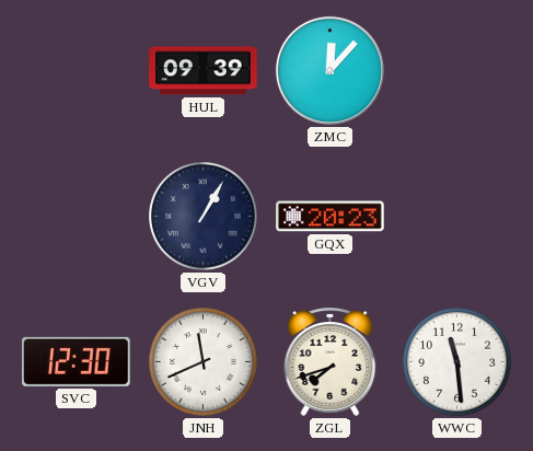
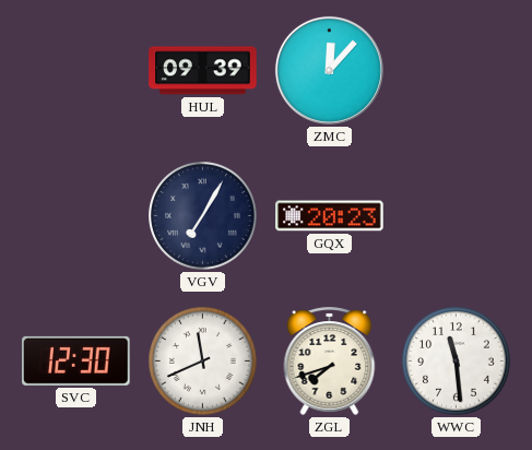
VGV: 1:05 -> 7:05
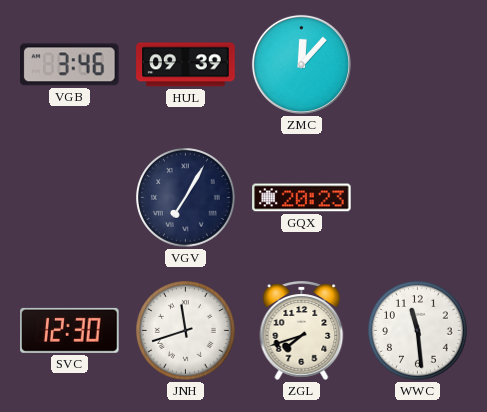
VGB: none -> 3:46
JNH: 11:41 -> 11:42
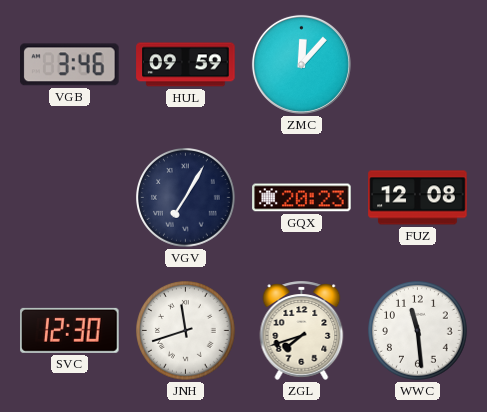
HUL: 09:39 -> 09:59
FUZ: none -> 12:08
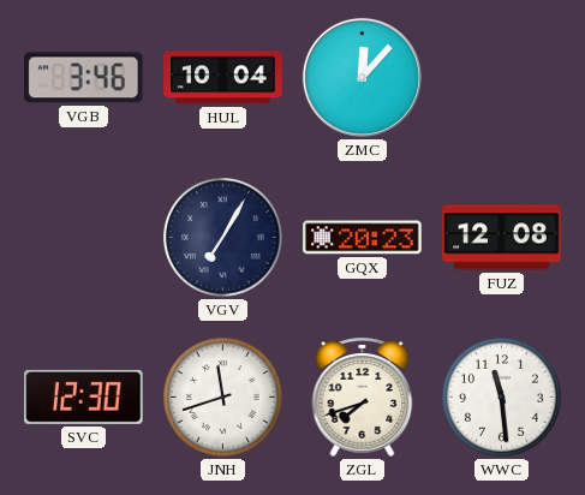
HUL: 09:59 -> 10:04
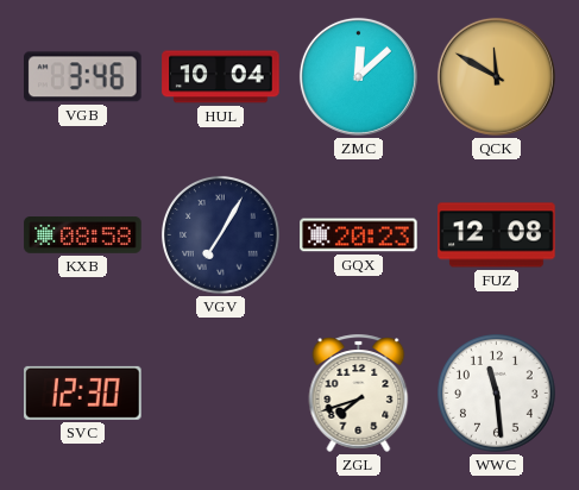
ZMC: 12:07 -> 12:08
QCK: none -> 11:50
KXB: none -> 08:58
JNH: 11:42 -> none
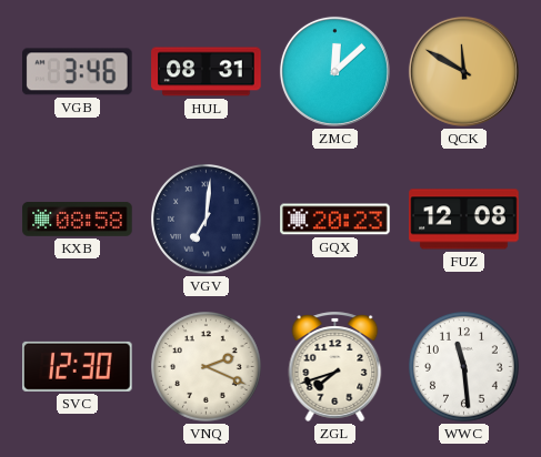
HUL: 10:04 -> 08:31
VGV: 7:05 -> 7:01
VNQ: none -> 2:19
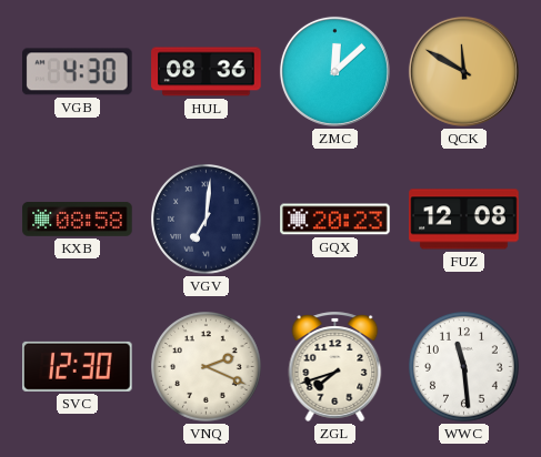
VGB: 3:46 -> 4:30
HUL: 08:31 -> 08:36
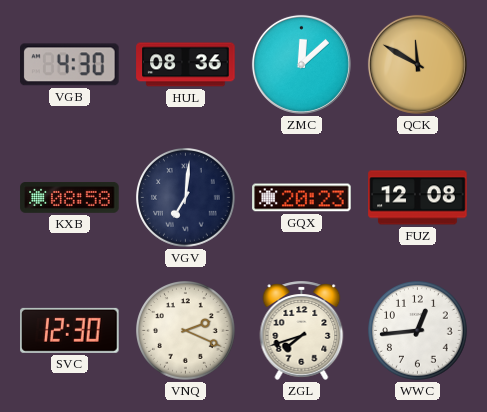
WWC: 11:29 -> 12:44
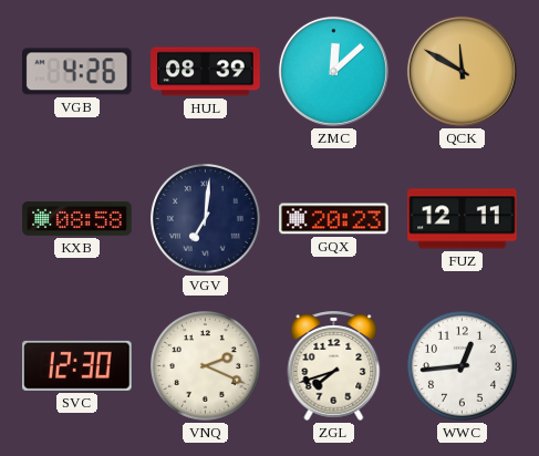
VGB: 4:30 -> 4:26
HUL: 08:36 -> 08:39
FUZ: 12:08 -> 12:11
